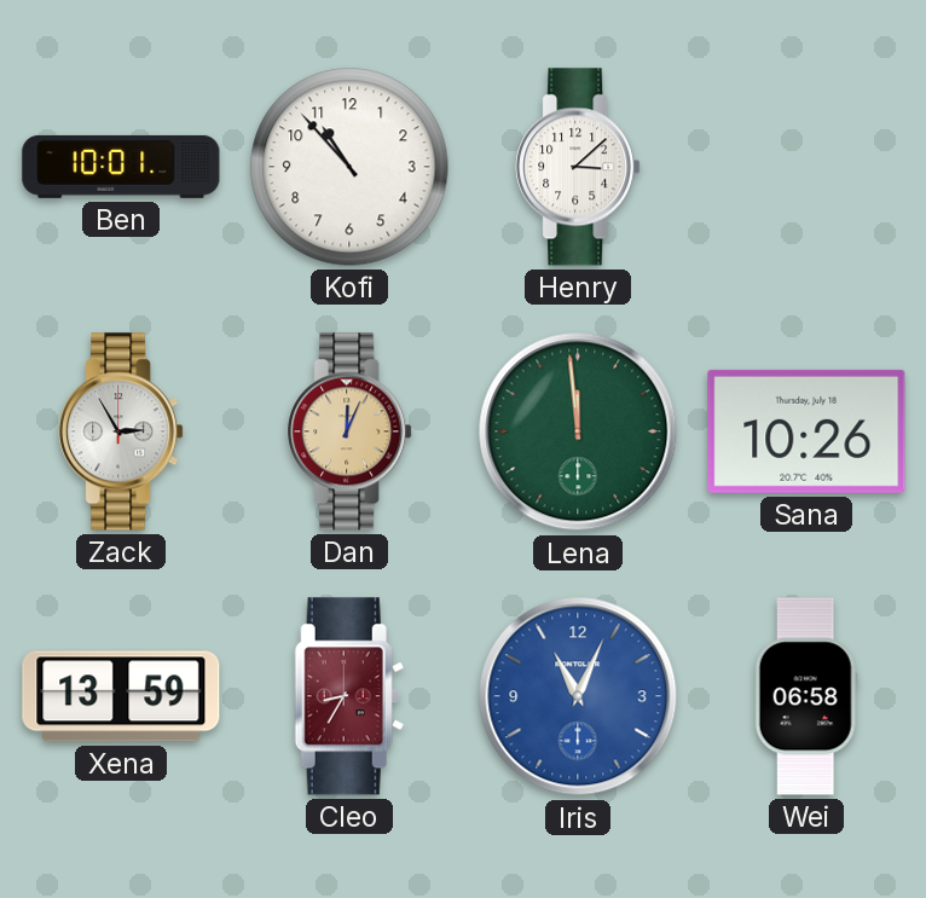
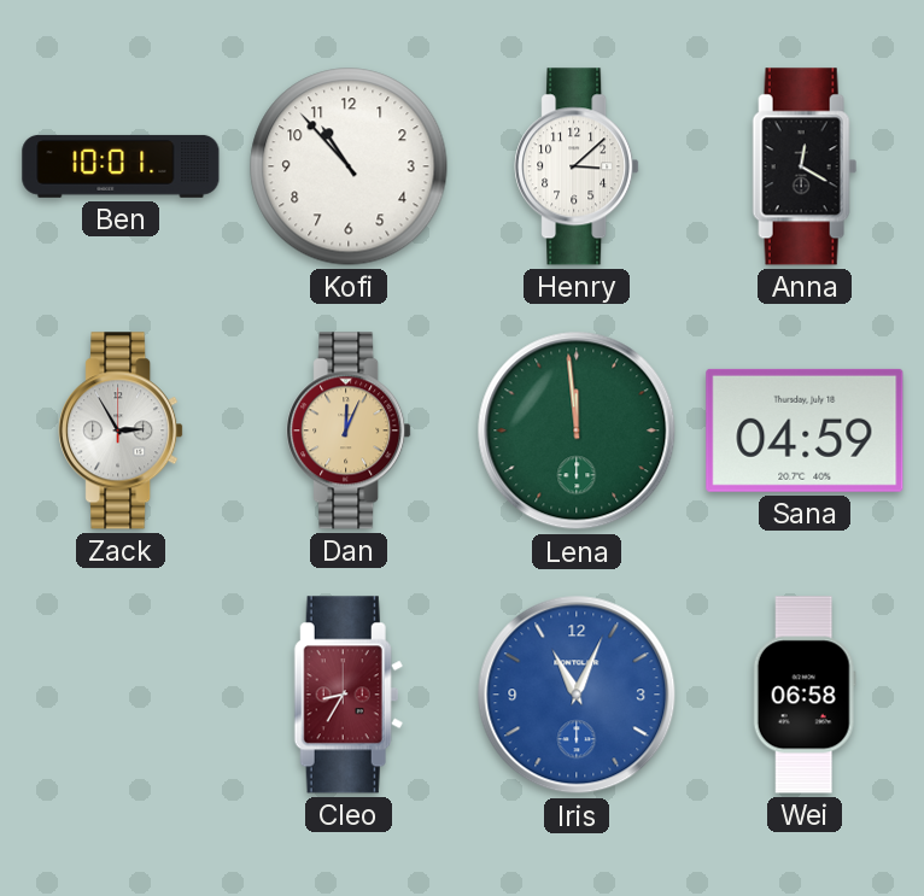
Anna: none -> 12:20
Sana: 10:26 -> 04:59
Xena: 13:59 -> none
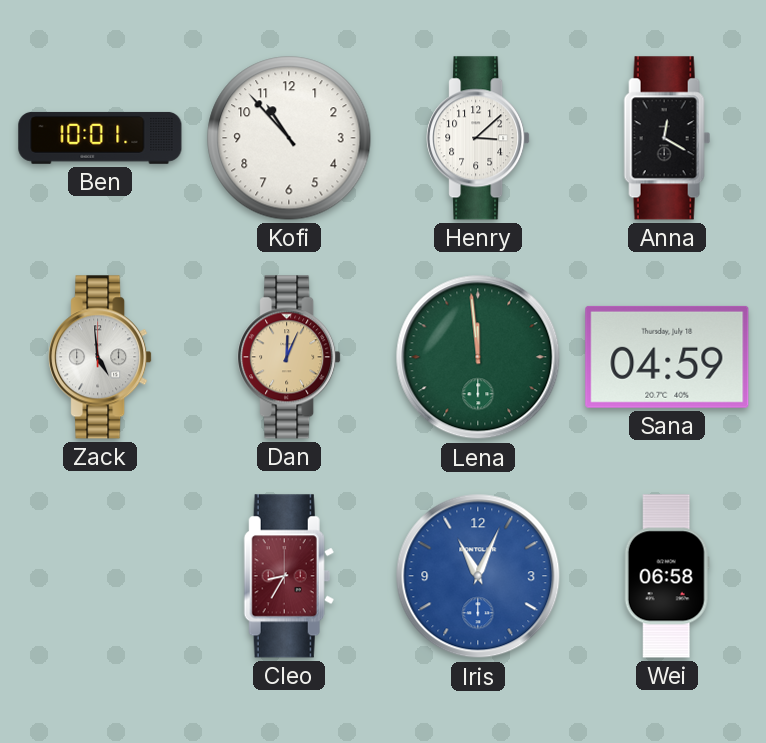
Zack: 2:55 -> 4:59
